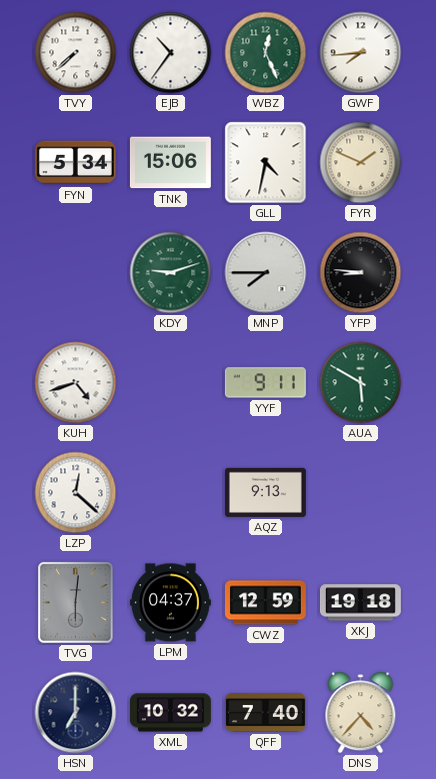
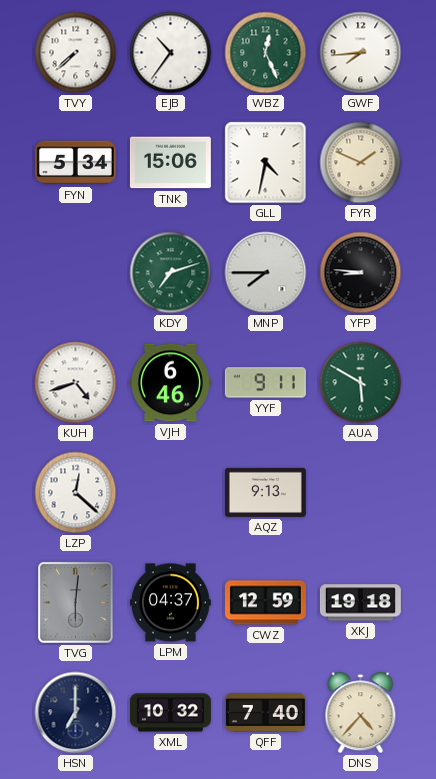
KDY: 9:12 -> 7:12
VJH: none -> 6:46
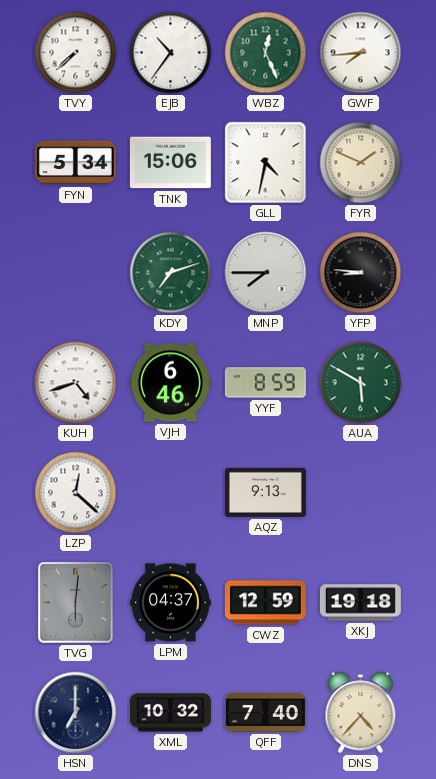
YYF: 9:11 -> 8:59
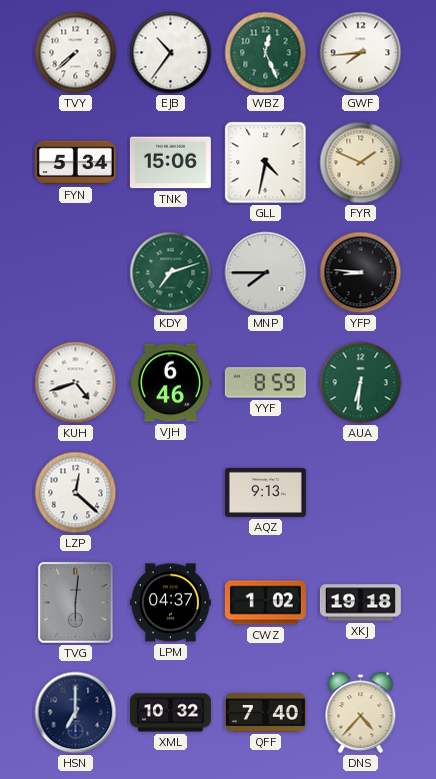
AUA: 5:50 -> 6:31
CWZ: 12:59 -> 1:02
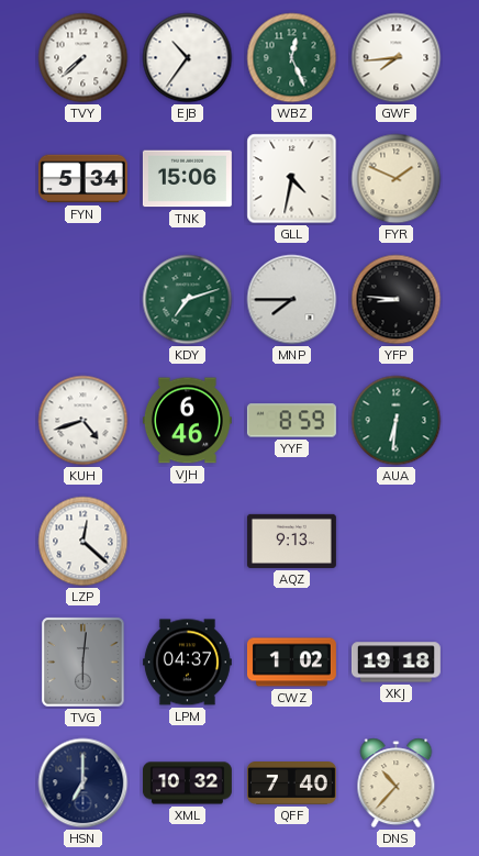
DNS: 4:37 -> 10:37
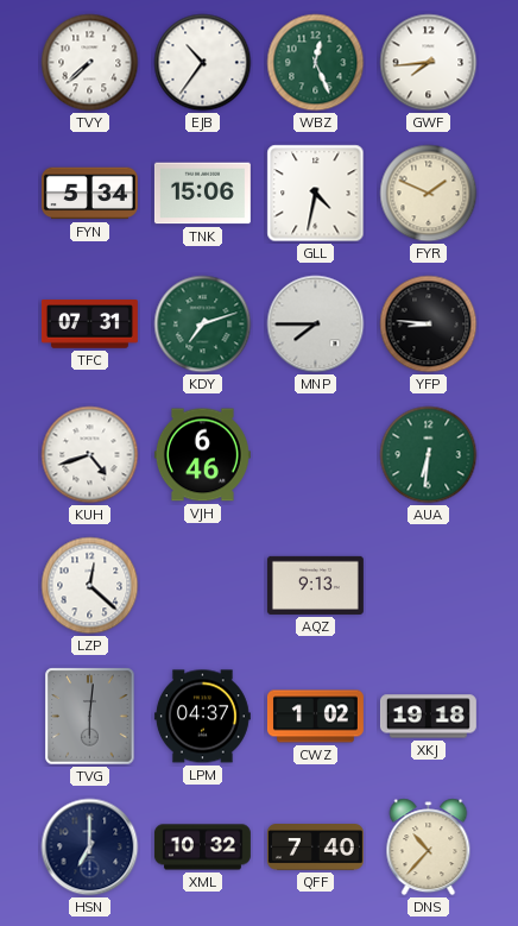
TFC: none -> 07:31
YYF: 8:59 -> none
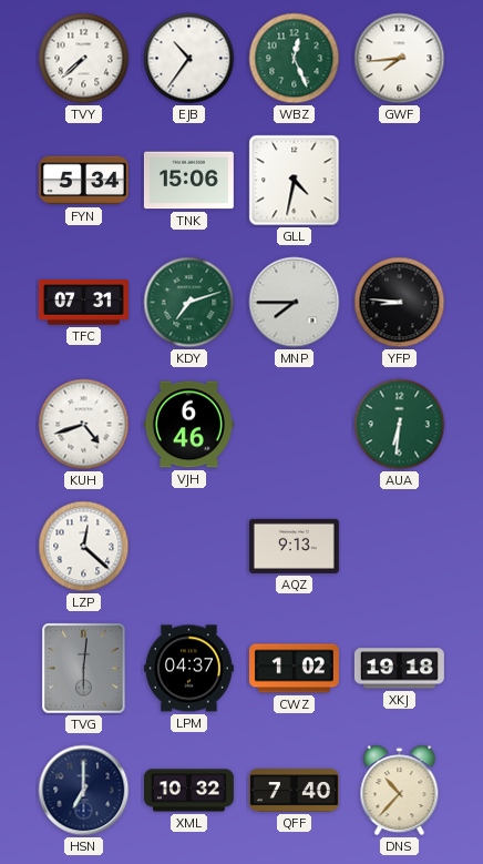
FYR: 1:49 -> none
